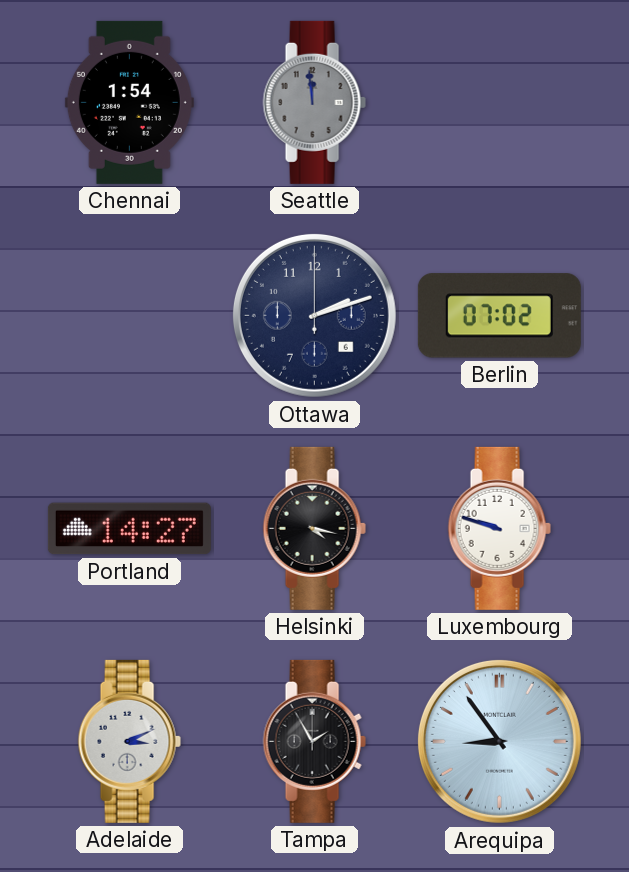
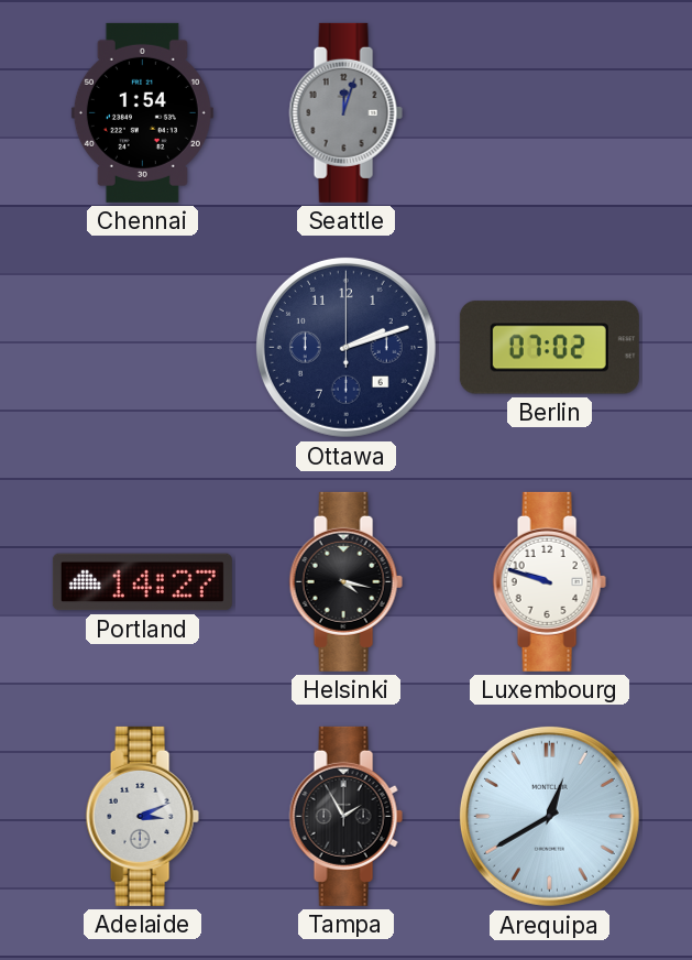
Seattle: 11:59 -> 12:03
Arequipa: 8:54 -> 12:40
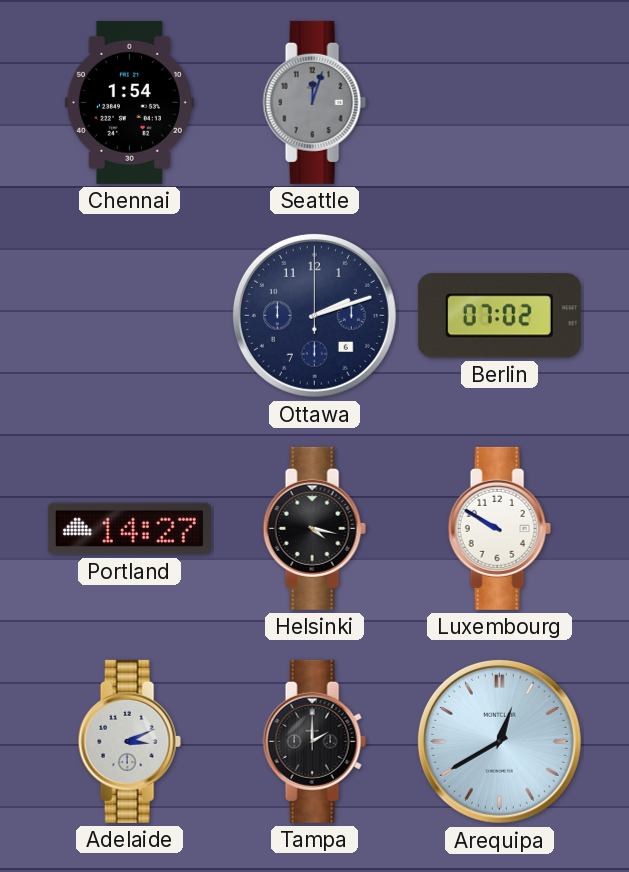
Luxembourg: 9:48 -> 9:50
Tampa: 1:55 -> 2:00
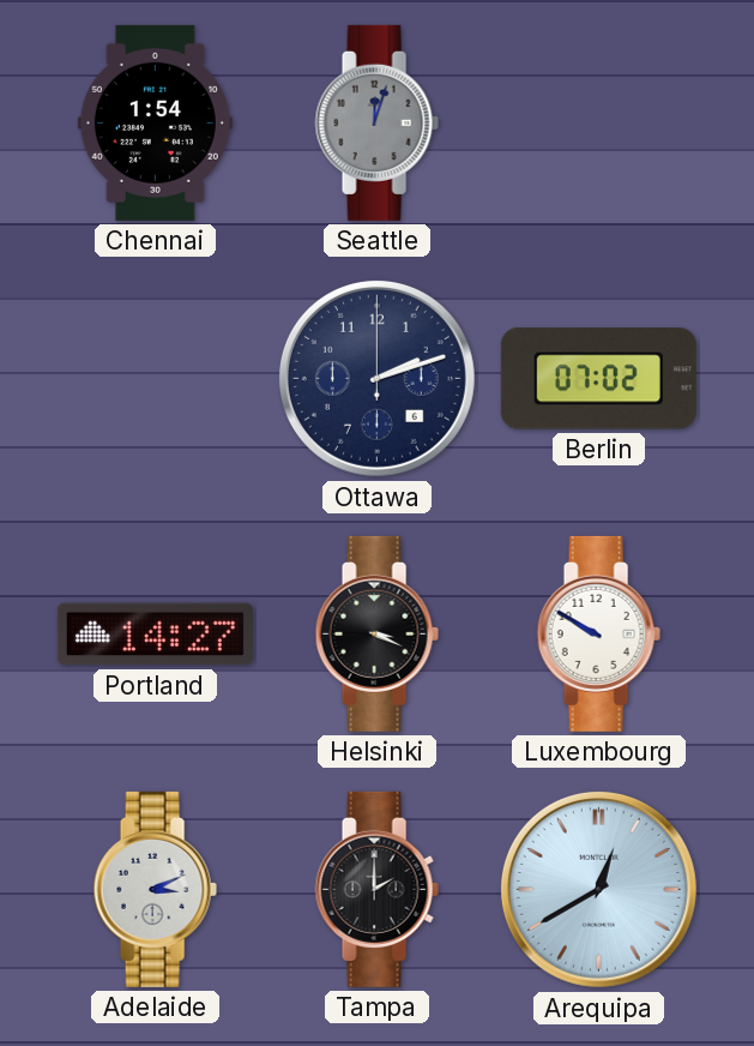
Helsinki: 4:17 -> 3:19
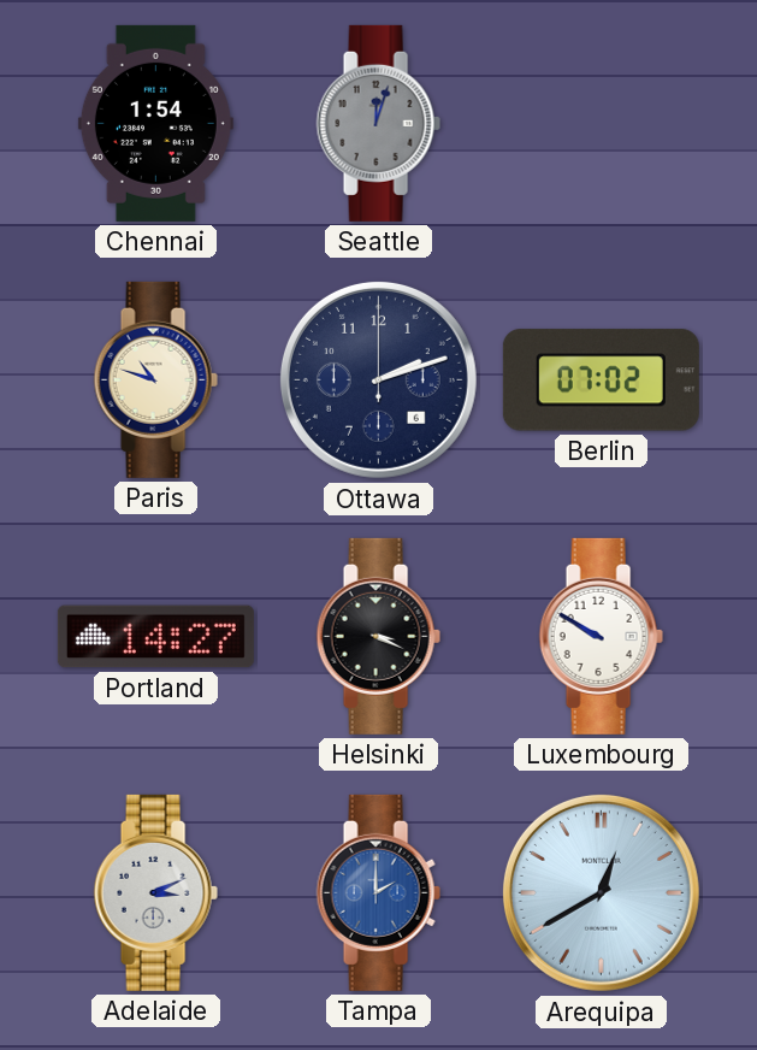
Paris: none -> 10:48
Tampa dial: black -> blue
